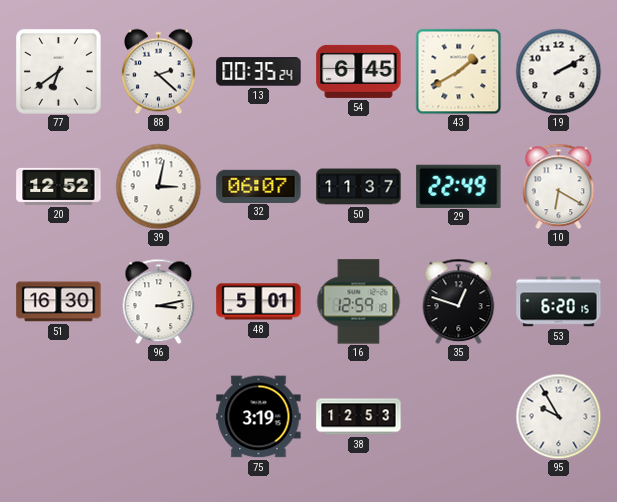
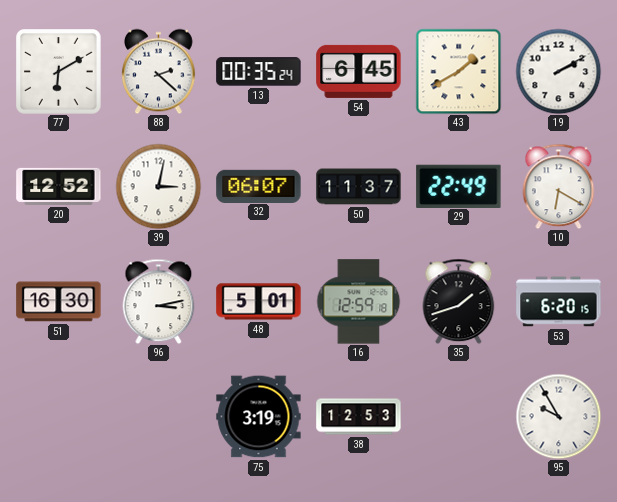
77: 6:39 -> 6:10
35: 12:48 -> 1:42
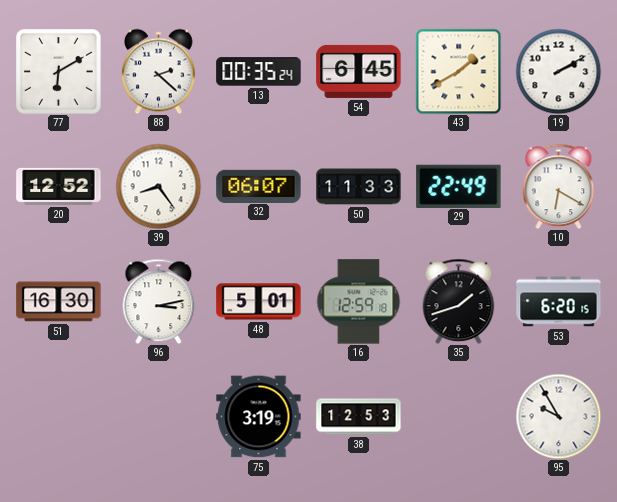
39: 3:02 -> 8:24
50: 11:37 -> 11:33
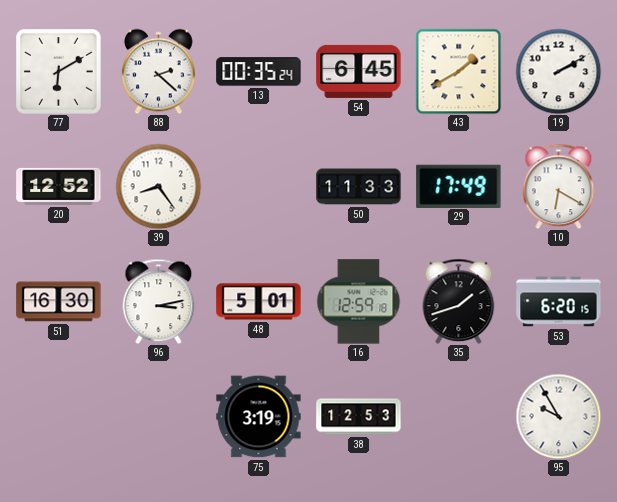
32: 06:07 -> none
29: 22:49 -> 17:49
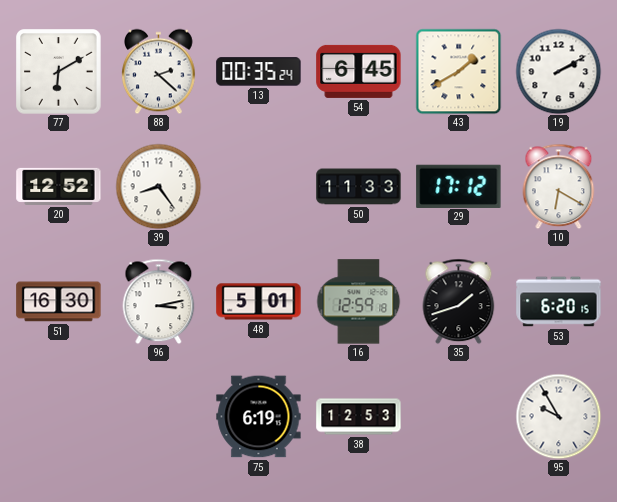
29: 17:49 -> 17:12
75: 3:19 -> 6:19
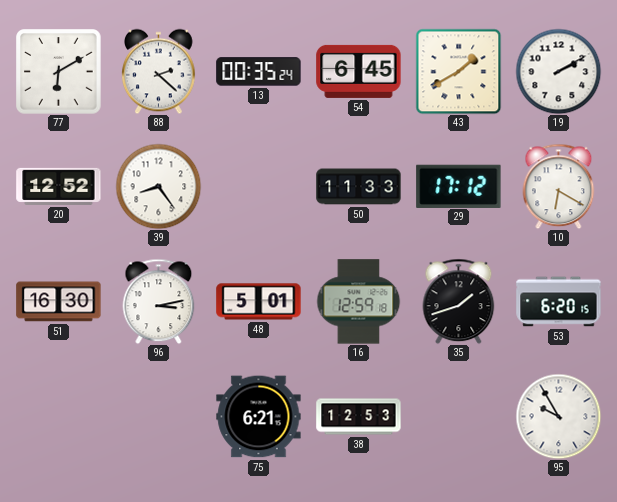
75: 6:19 -> 6:21
